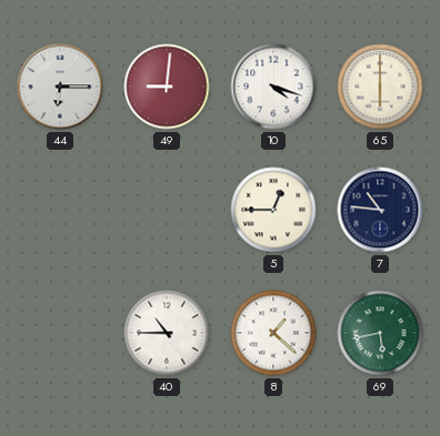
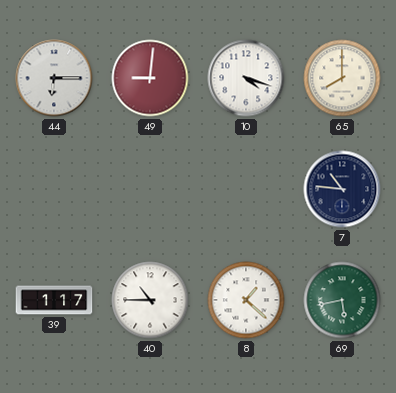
65: 6:00 -> 8:00
5: 12:45 -> none
39: none -> 1:17
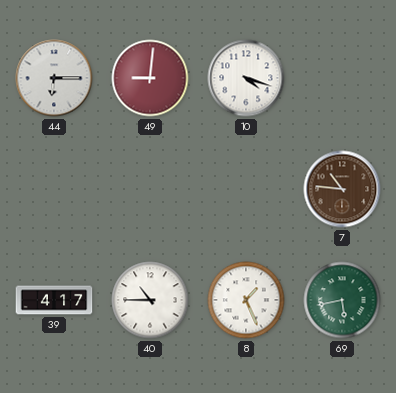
65: 8:00 -> none
7 dial: navy -> brown
39: 1:17 -> 4:17
8: 1:22 -> 1:26
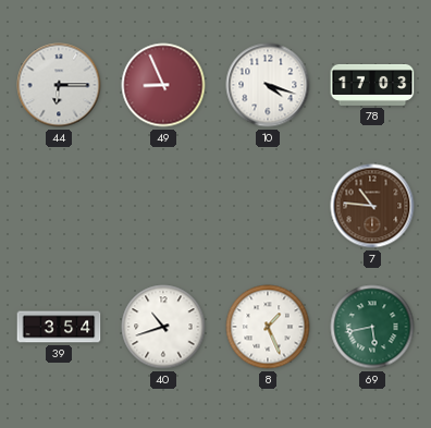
49: 9:01 -> 8:56
78: none -> 17:03
39: 4:17 -> 3:54
40: 10:45 -> 10:42
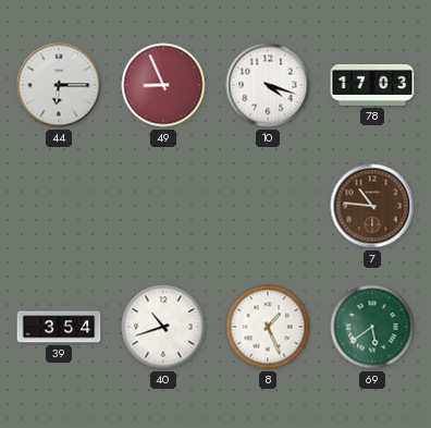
69: 5:43 -> 5:39
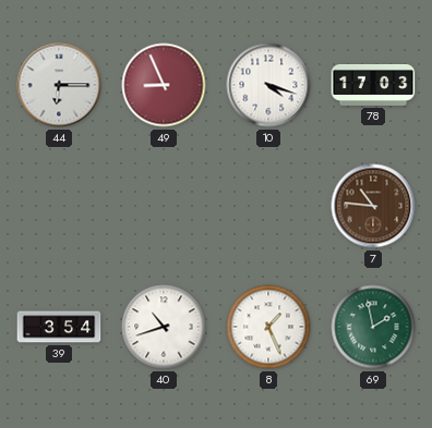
69: 5:39 -> 1:58
